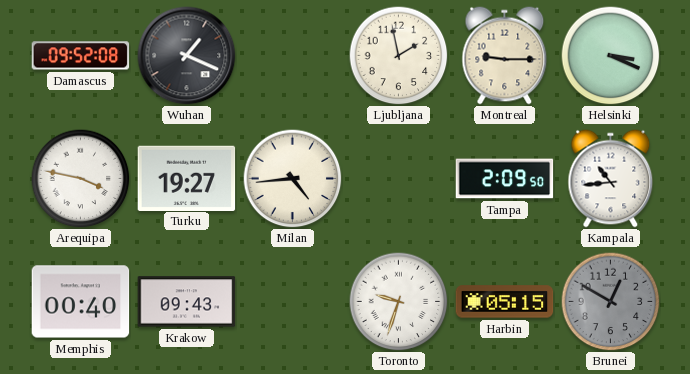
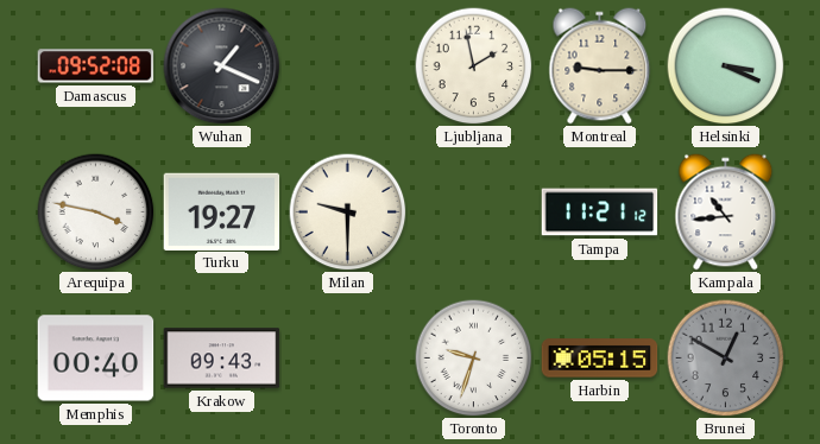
Milan: 4:44 -> 9:30
Tampa: 2:09 -> 11:21
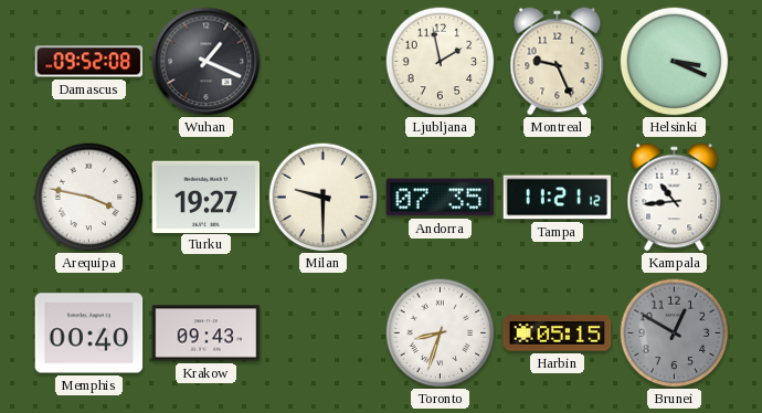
Montreal: 9:15 -> 9:26
Andorra: none -> 07:35
Toronto: 9:33 -> 8:33
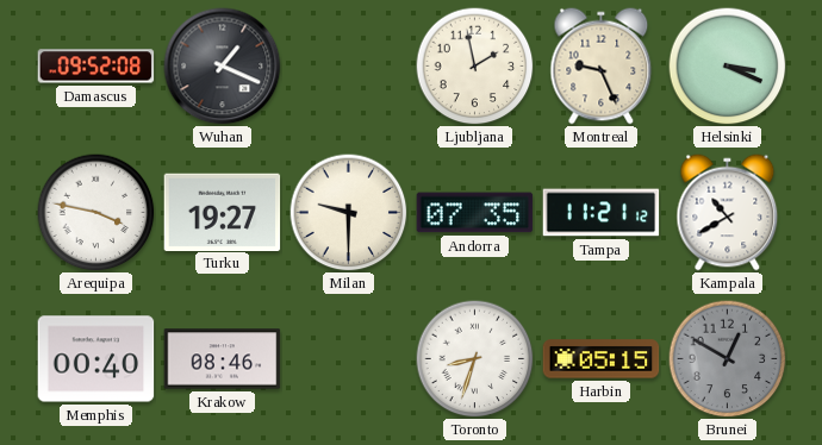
Kampala: 10:44 -> 10:40
Krakow: 09:43 -> 08:46
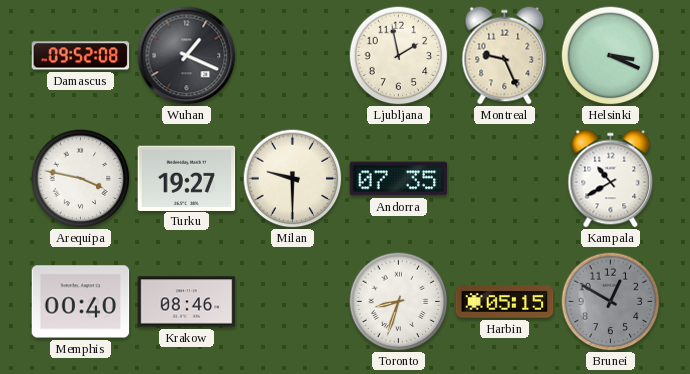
Tampa: 11:21 -> none
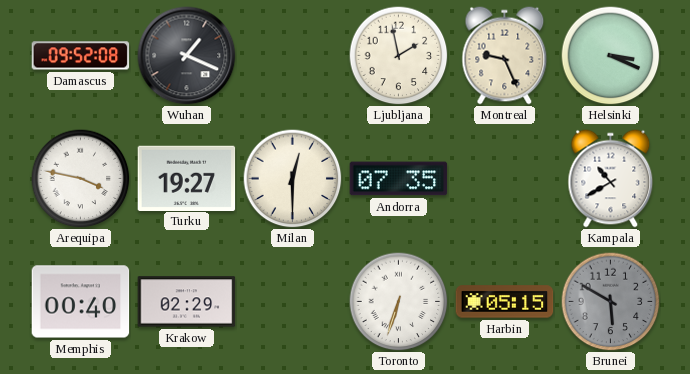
Milan: 9:30 -> 12:30
Krakow: 08:46 -> 02:29
Toronto: 8:33 -> 6:33
Brunei: 12:50 -> 5:50
